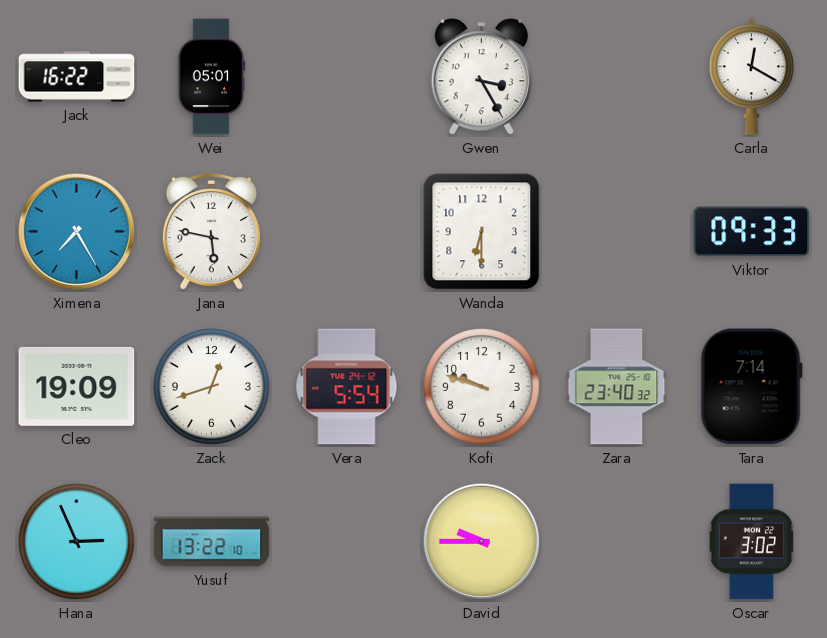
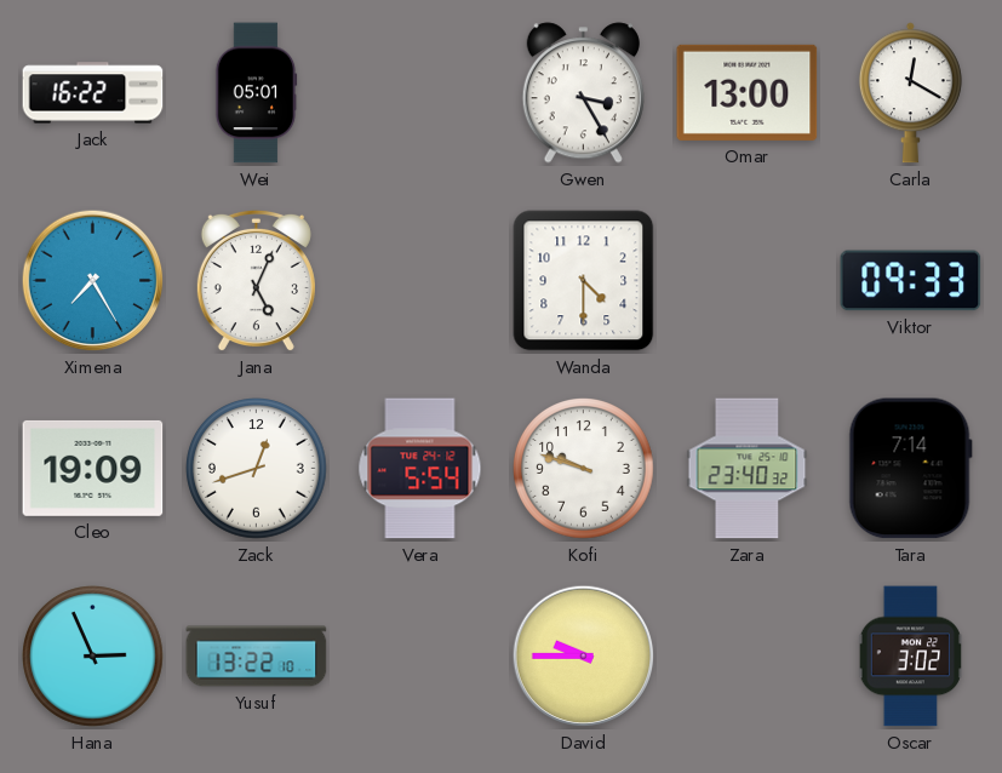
Omar: none -> 13:00
Jana: 5:47 -> 5:04
Wanda: 6:30 -> 4:30
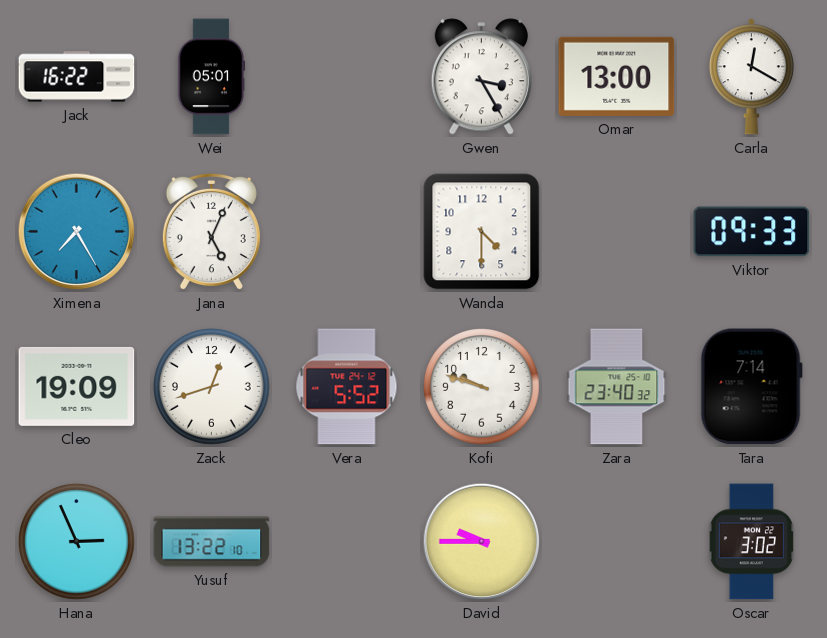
Vera: 5:54 -> 5:52
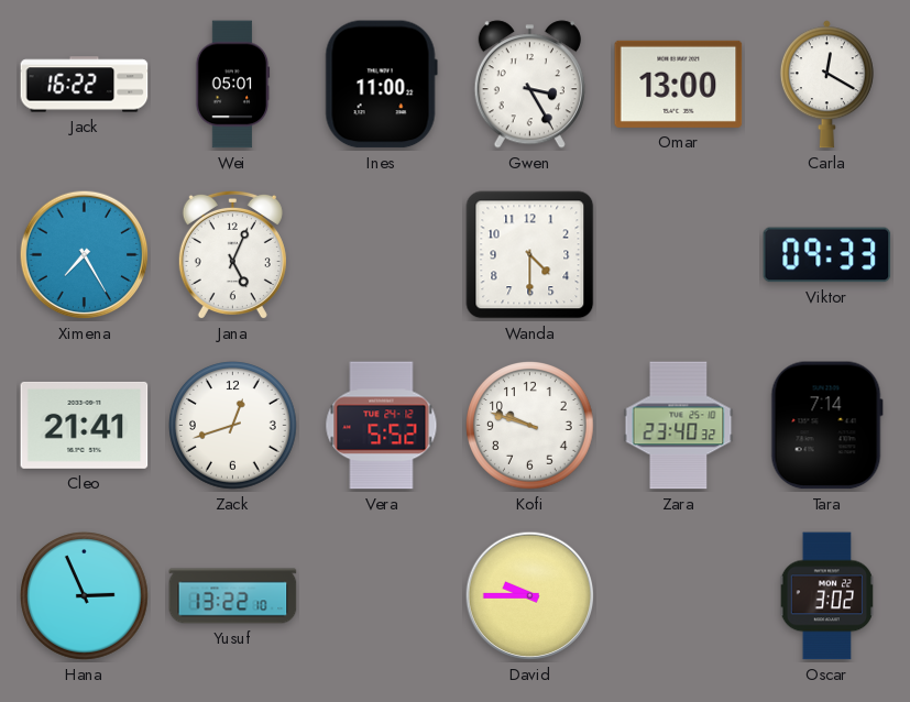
Ines: none -> 11:00
Cleo: 19:09 -> 21:41
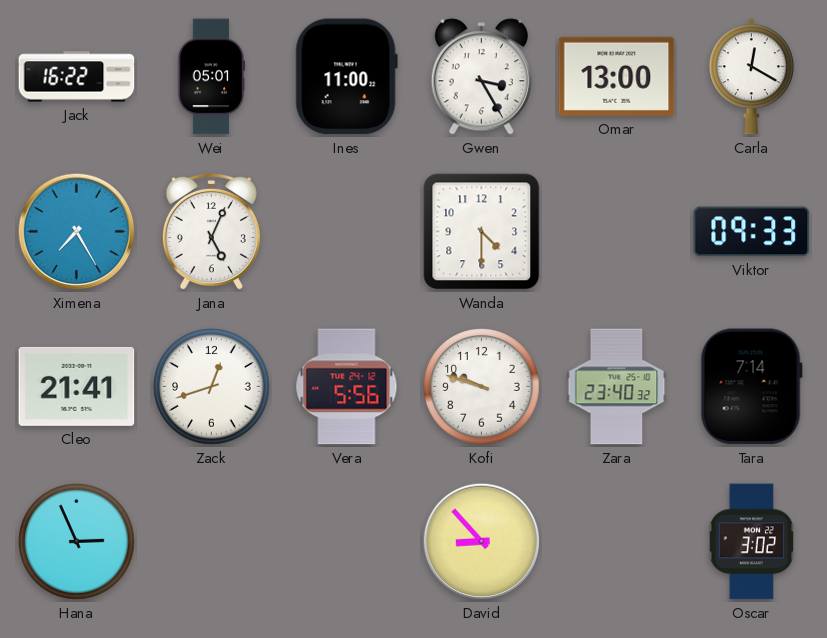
Vera: 5:52 -> 5:56
Yusuf: 13:22 -> none
David: 9:45 -> 8:53
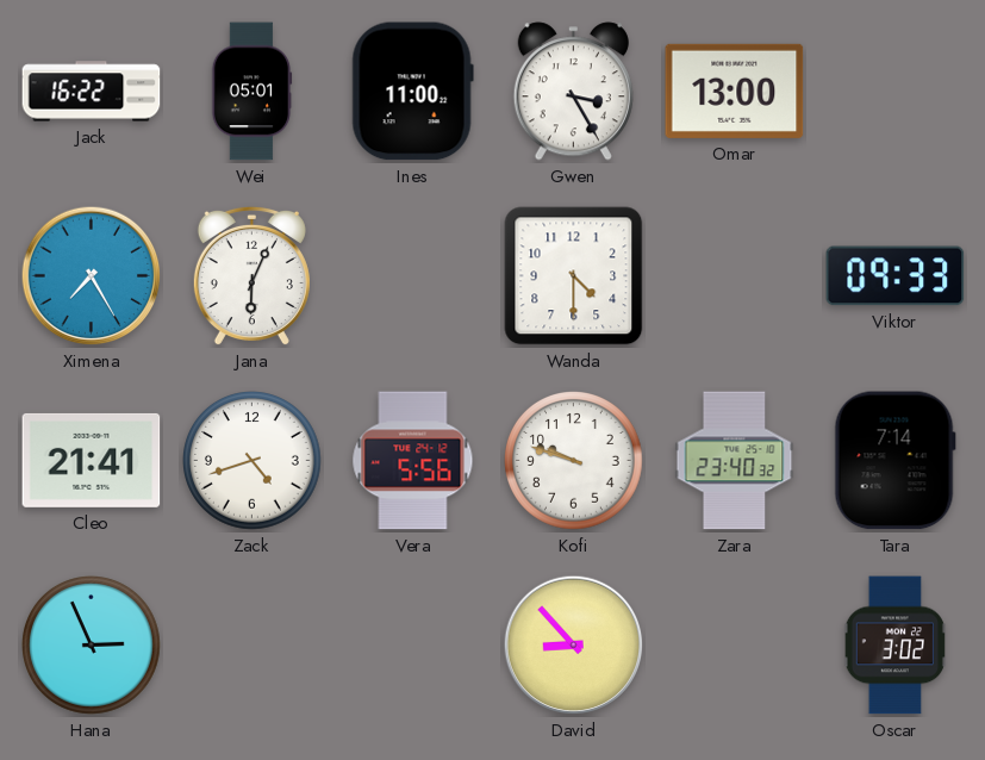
Carla: 12:20 -> none
Jana: 5:04 -> 6:04
Zack: 12:42 -> 4:42
